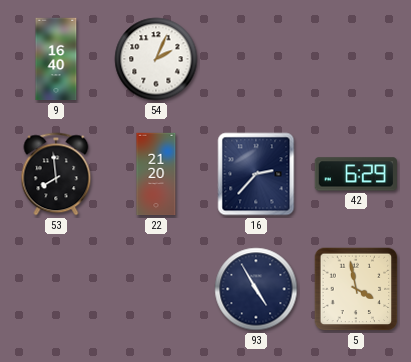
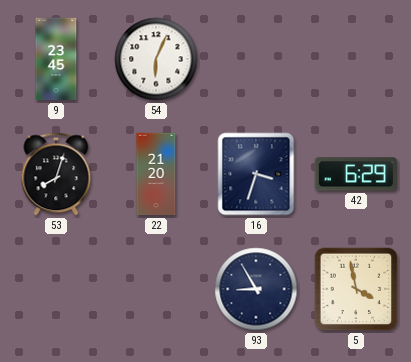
9: 16:40 -> 23:45
54: 2:04 -> 6:04
53: 7:59 -> 8:03
16: 2:37 -> 3:33
93: 4:55 -> 8:55
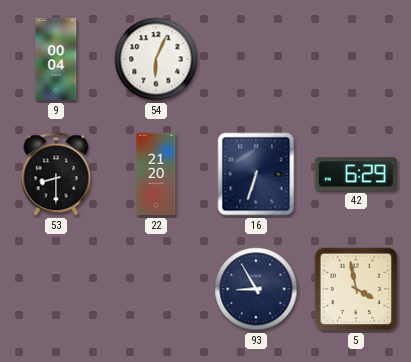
9: 23:45 -> 00:04
53: 8:03 -> 8:30
16: 3:33 -> 6:33
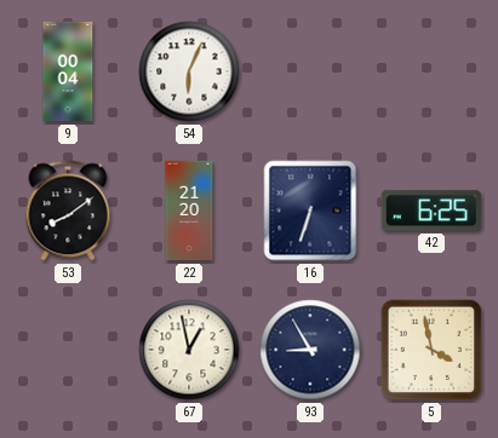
53: 8:30 -> 8:09
42: 6:29 -> 6:25
67: none -> 12:58
